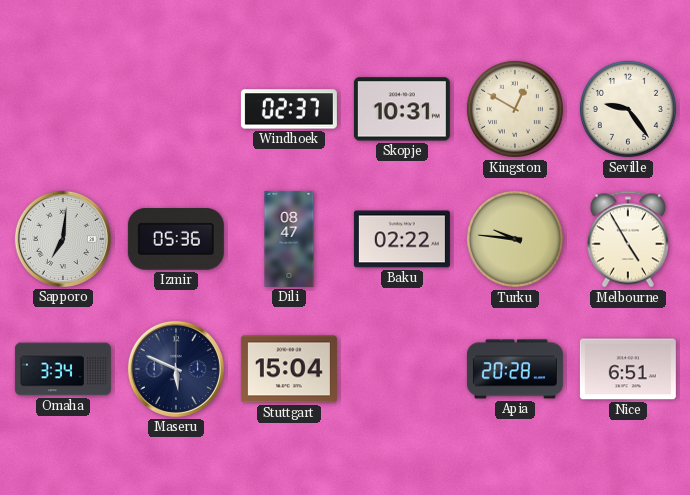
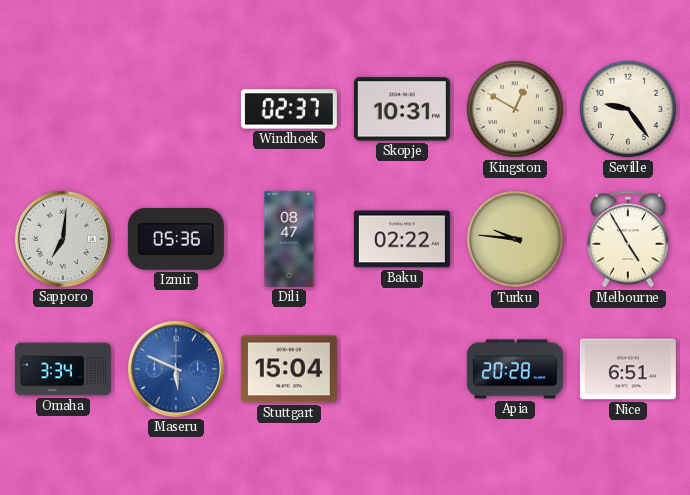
Maseru dial: navy -> blue
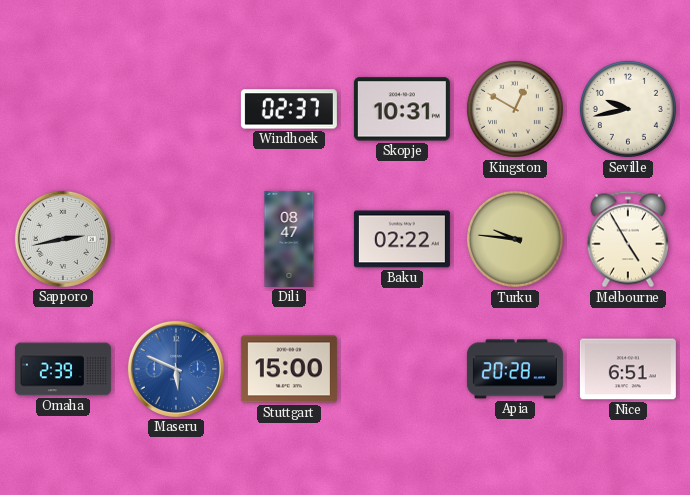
Seville: 9:24 -> 9:43
Sapporo: 7:01 -> 2:43
Izmir: 05:36 -> none
Omaha: 3:34 -> 2:39
Stuttgart: 15:04 -> 15:00
